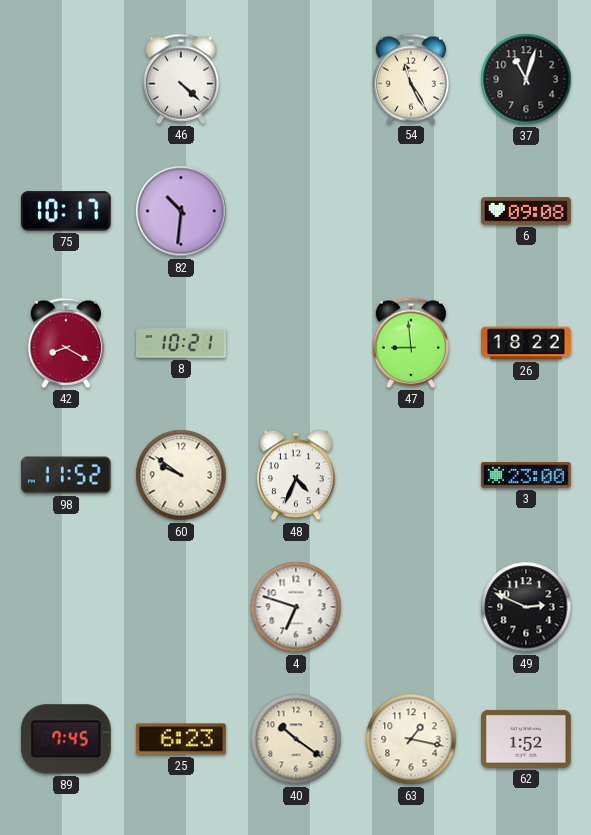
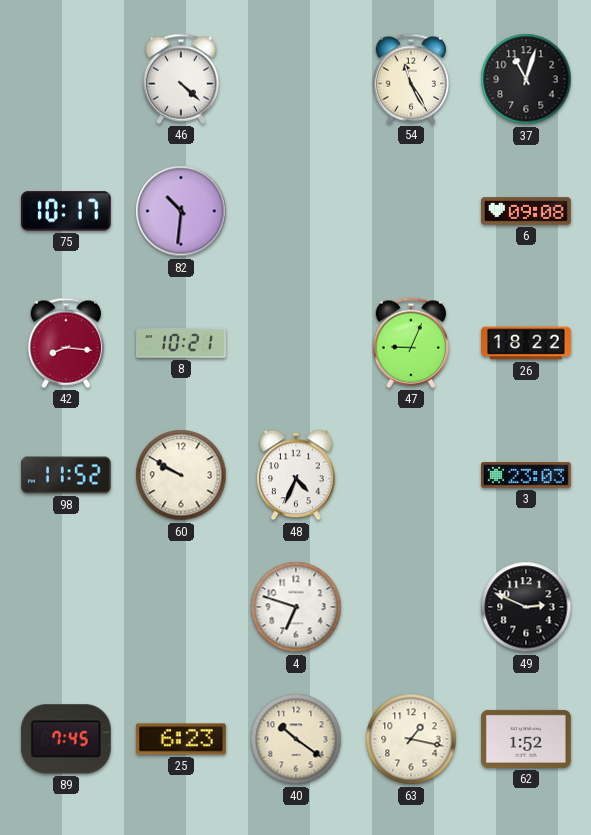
42: 8:20 -> 8:16
47: 8:59 -> 9:04
60: 9:51 -> 9:50
3: 23:00 -> 23:03
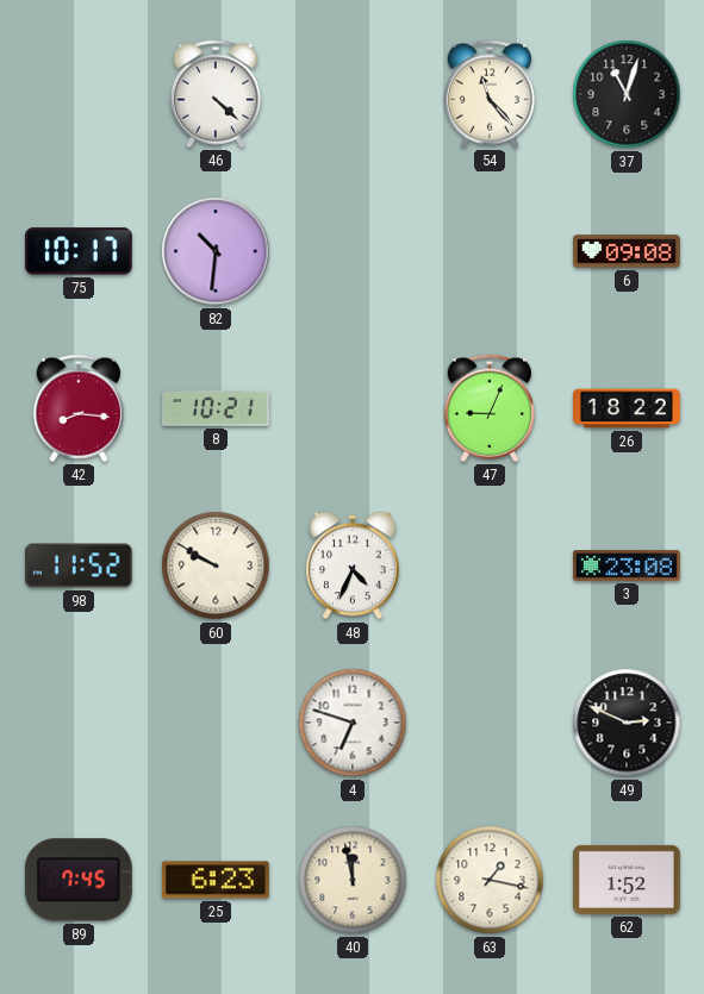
54: 11:25 -> 11:23
3: 23:03 -> 23:08
40: 10:21 -> 11:58
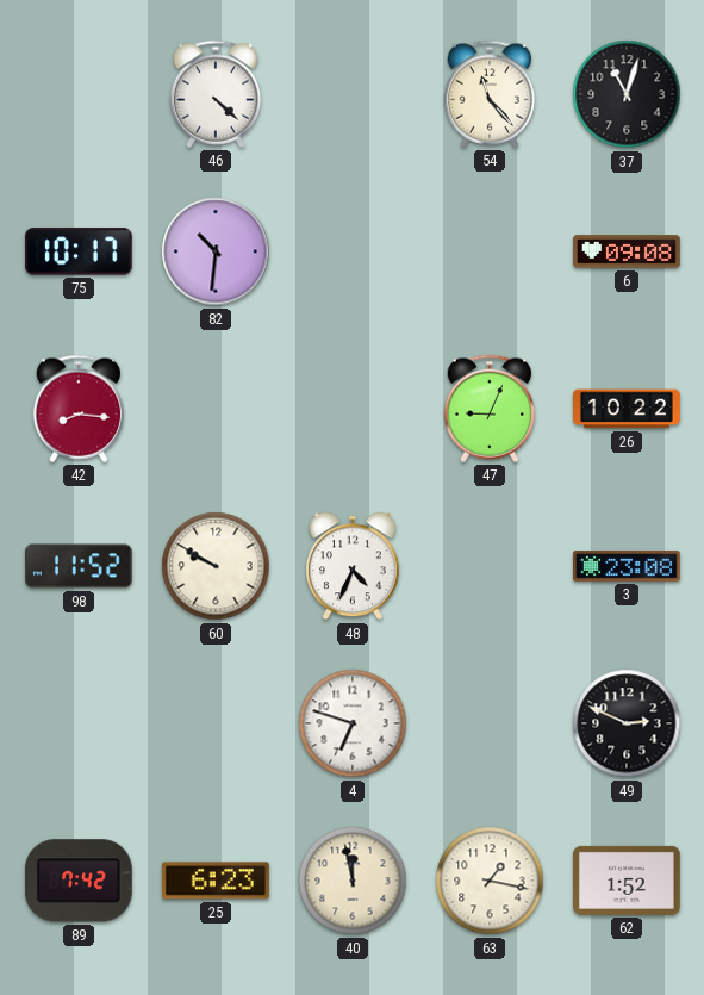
8: 10:21 -> none
26: 18:22 -> 10:22
89: 7:45 -> 7:42
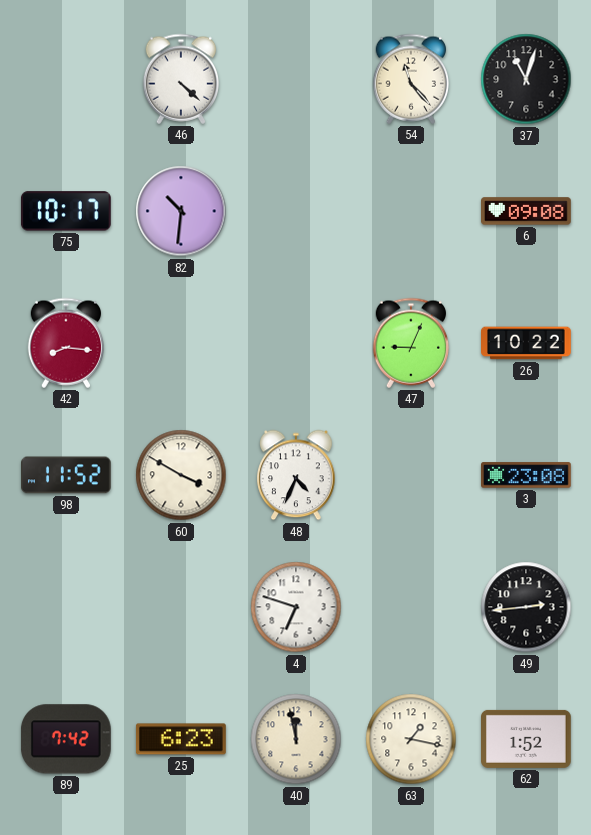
60: 9:50 -> 3:50
49: 2:49 -> 2:44
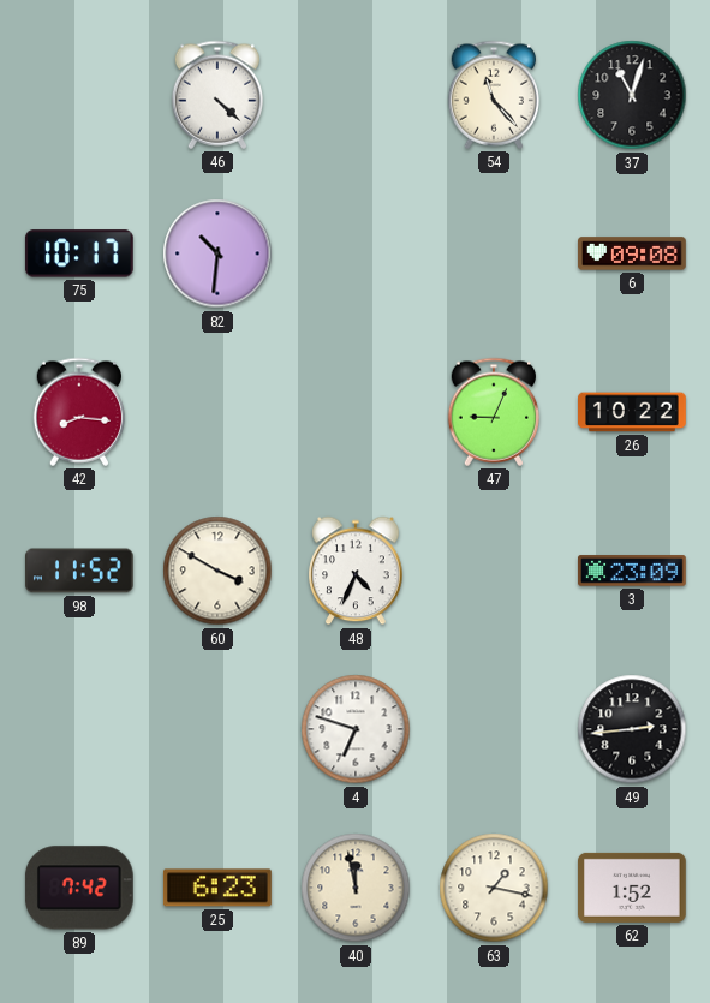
3: 23:08 -> 23:09
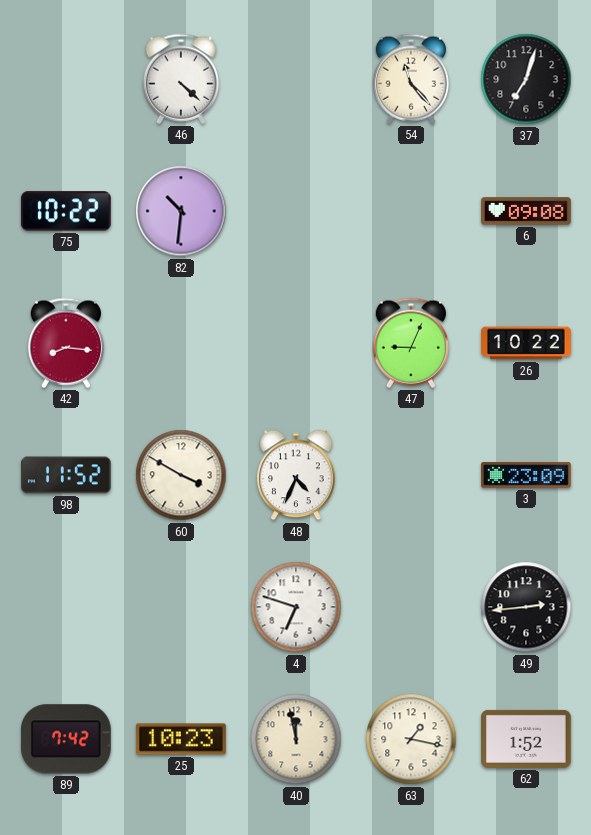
37: 11:03 -> 7:03
75: 10:17 -> 10:22
25: 6:23 -> 10:23
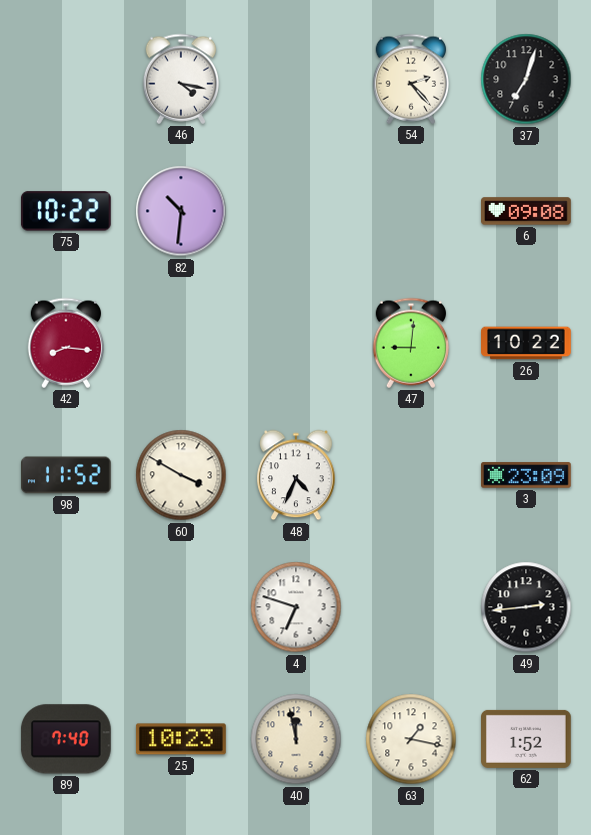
46: 4:22 -> 4:17
54: 11:23 -> 2:23
47: 9:04 -> 9:01
89: 7:42 -> 7:40
